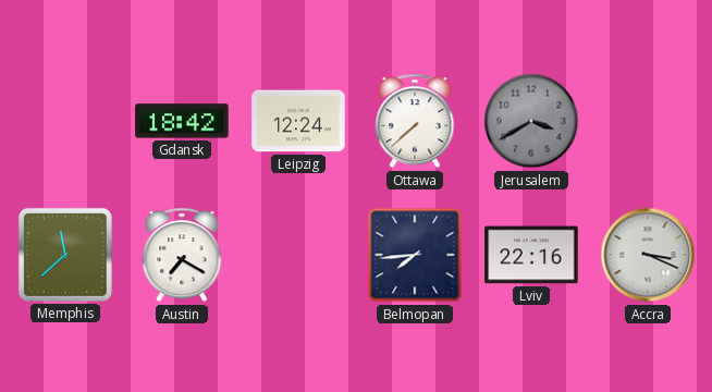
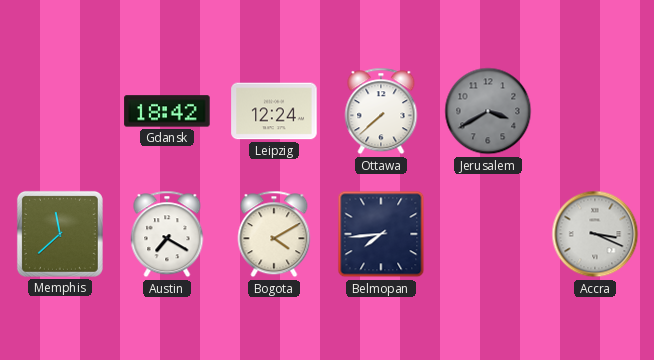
Bogota: none -> 4:10
Lviv: 22:16 -> none
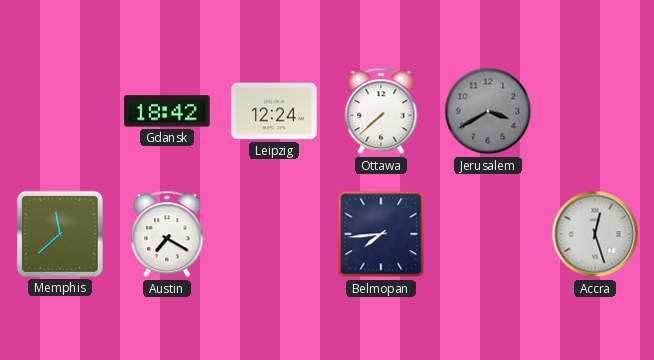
Bogota: 4:10 -> none
Accra: 3:19 -> 12:27
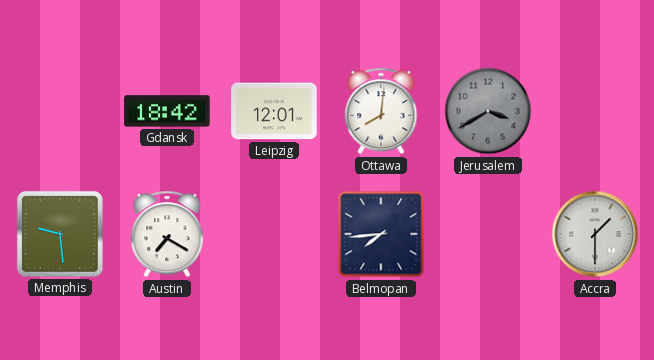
Leipzig: 12:24 -> 12:01
Ottawa: 7:38 -> 8:01
Memphis: 11:38 -> 9:29
Accra: 12:27 -> 1:30
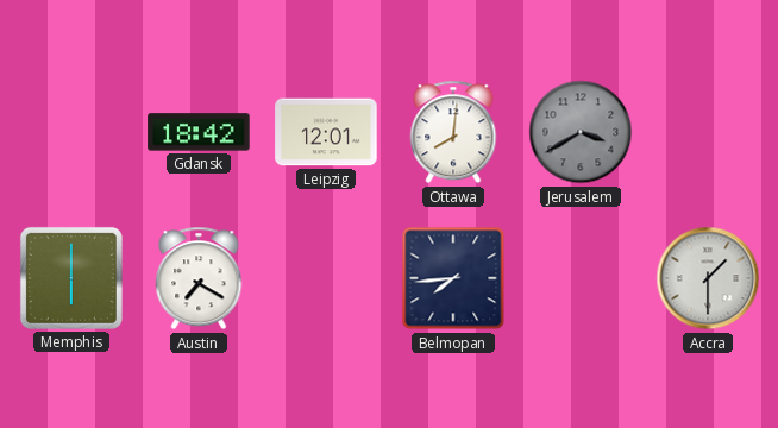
Memphis: 9:29 -> 6:00
